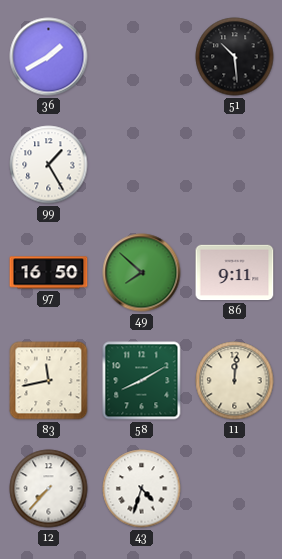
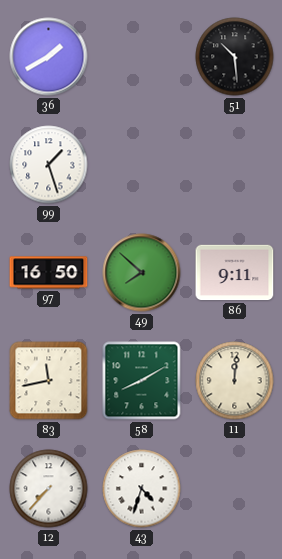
99: 1:25 -> 1:27
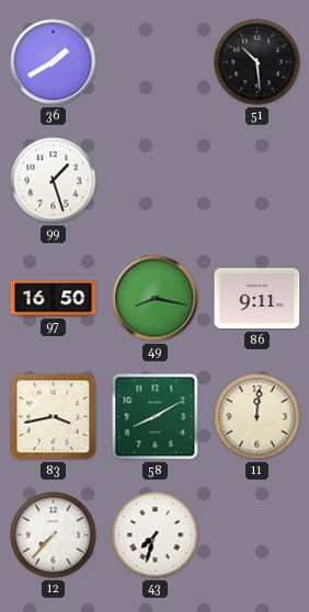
49: 7:52 -> 8:17
83: 11:43 -> 3:43
43: 4:33 -> 7:33
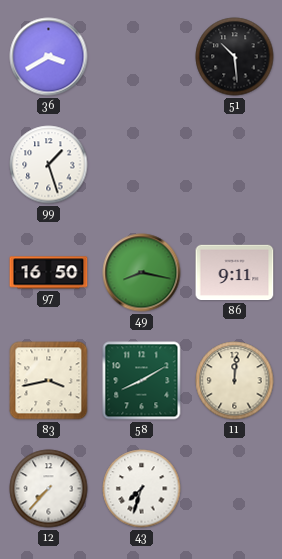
36: 1:40 -> 3:40
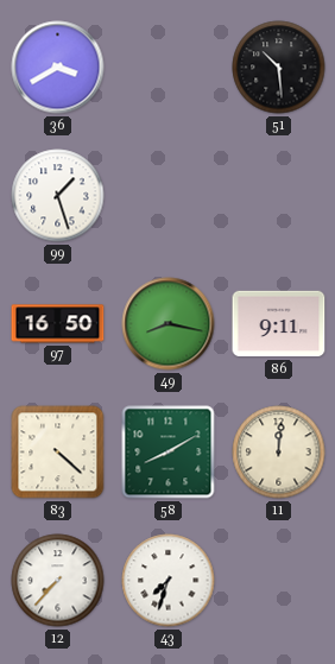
83: 3:43 -> 4:22
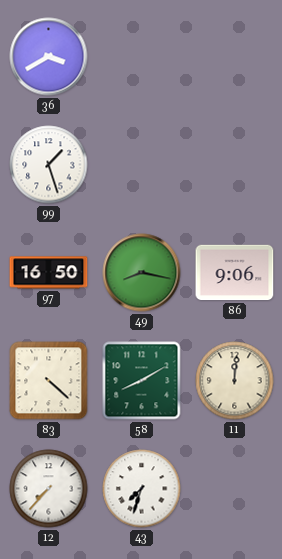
51: 10:29 -> none
86: 9:11 -> 9:06
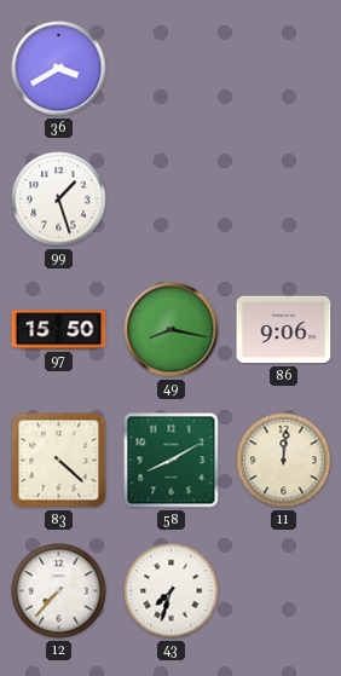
97: 16:50 -> 15:50
